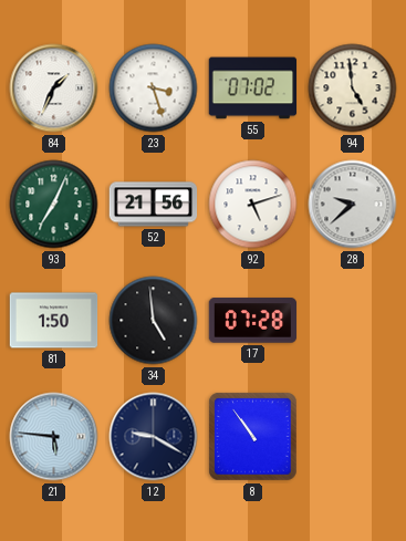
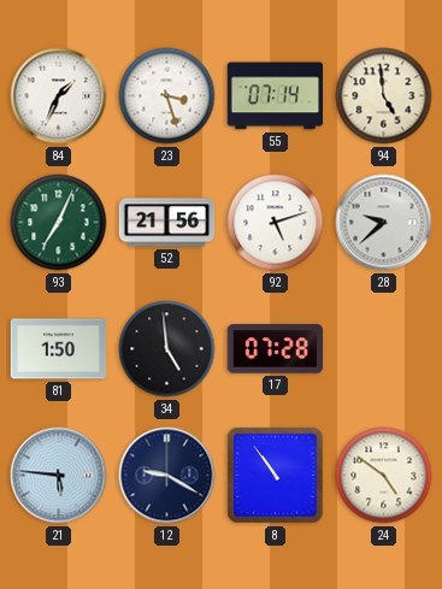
55: 07:02 -> 07:14
24: none -> 4:51
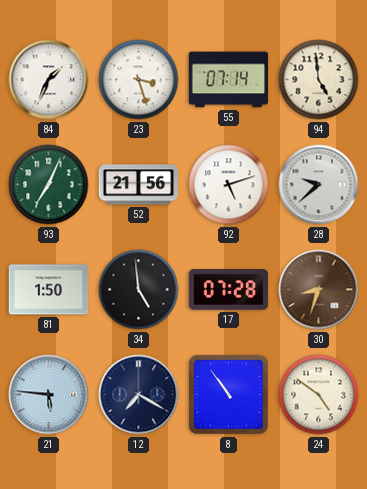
30: none -> 8:33
12: 9:20 -> 7:20
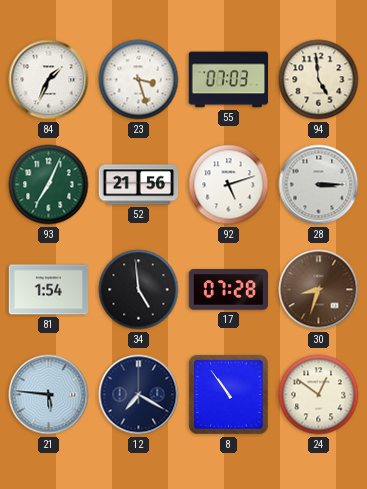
55: 07:14 -> 07:03
28: 9:38 -> 3:15
81: 1:50 -> 1:54
24: 4:51 -> 12:51
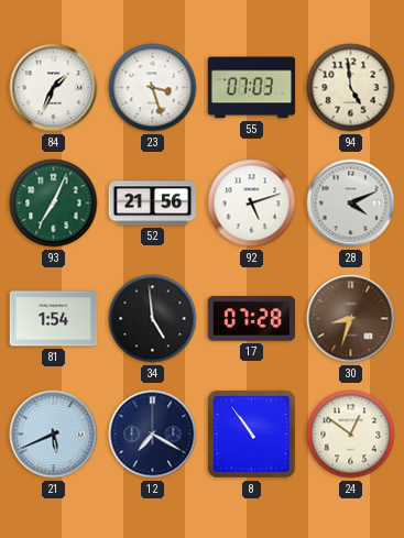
28: 3:15 -> 4:11
21: 5:46 -> 5:41
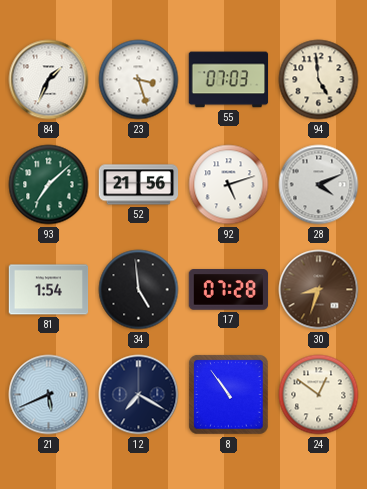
93: 7:04 -> 7:08
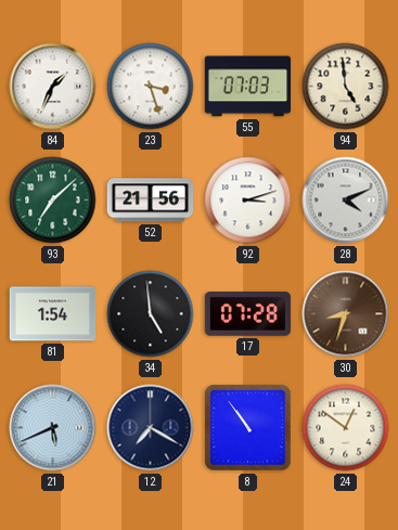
92: 5:12 -> 3:12
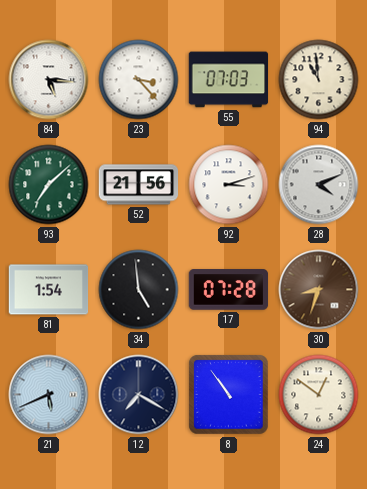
84: 1:34 -> 5:16
23: 3:27 -> 3:23
94: 4:59 -> 10:59
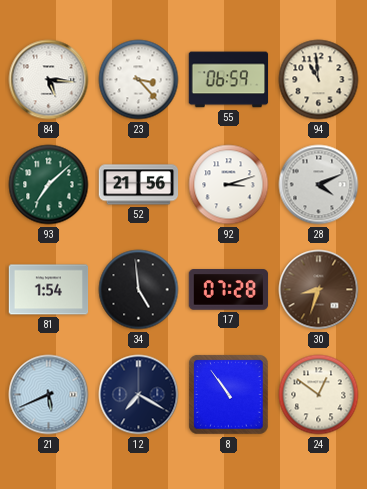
55: 07:03 -> 06:59
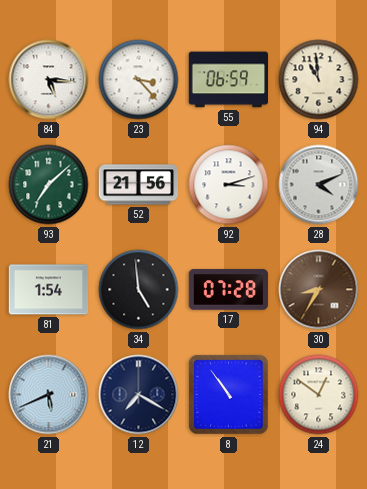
30: 8:33 -> 8:35
